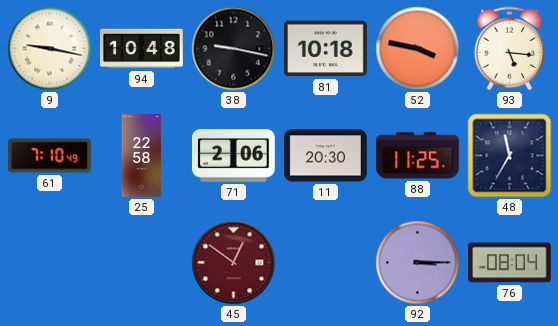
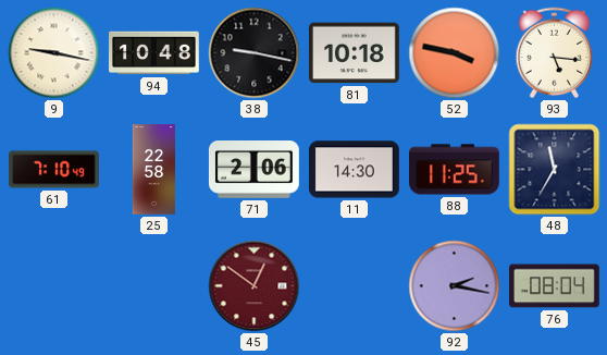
11: 20:30 -> 14:30
92: 3:15 -> 2:17
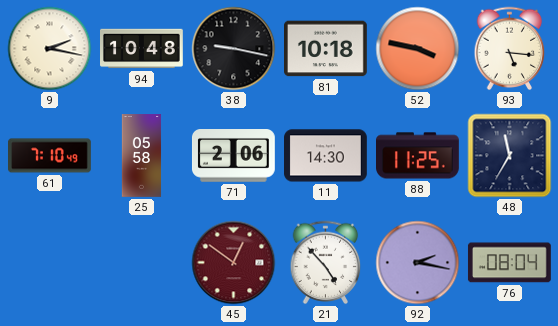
9: 9:17 -> 2:17
25: 22:58 -> 05:58
21: none -> 4:53
